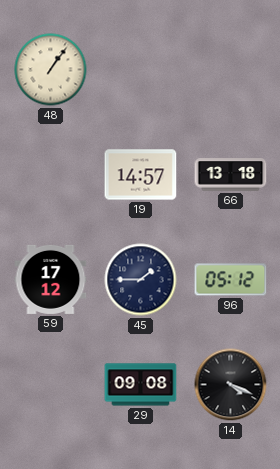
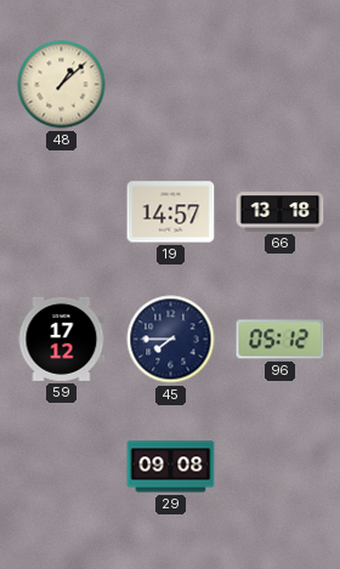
48: 1:06 -> 1:08
45: 1:45 -> 7:45
14: 4:19 -> none
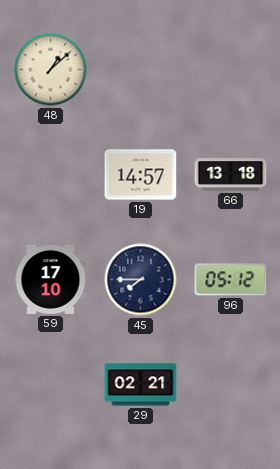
59: 17:12 -> 17:10
29: 09:08 -> 02:21
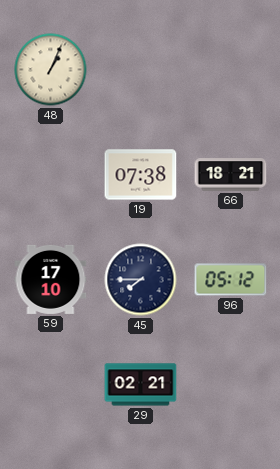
48: 1:08 -> 1:04
19: 14:57 -> 07:38
66: 13:18 -> 18:21
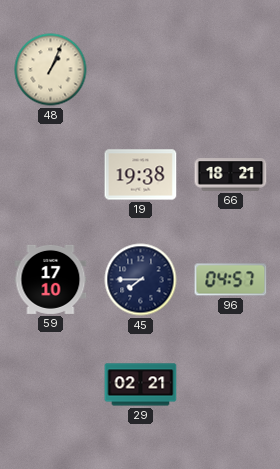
19: 07:38 -> 19:38
96: 05:12 -> 04:57
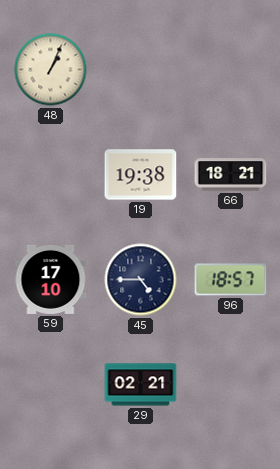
45: 7:45 -> 4:45
96: 04:57 -> 18:57
